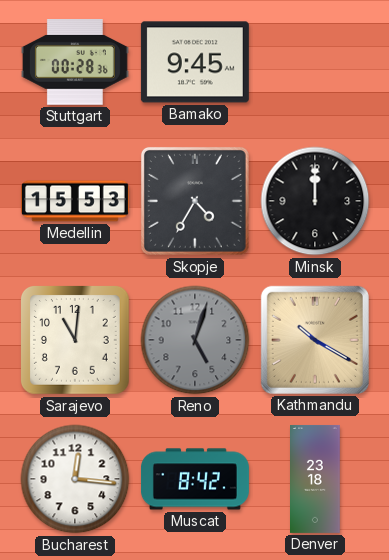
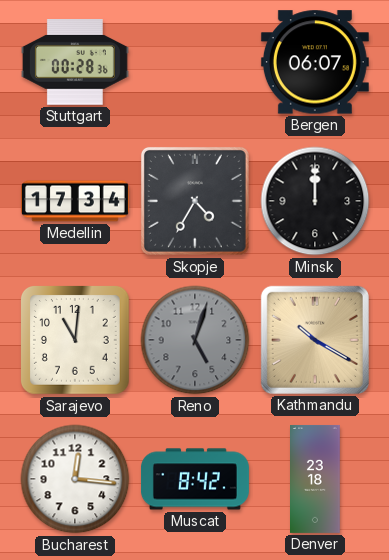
Bamako: 9:45 -> none
Bergen: none -> 06:07
Medellin: 15:53 -> 17:34
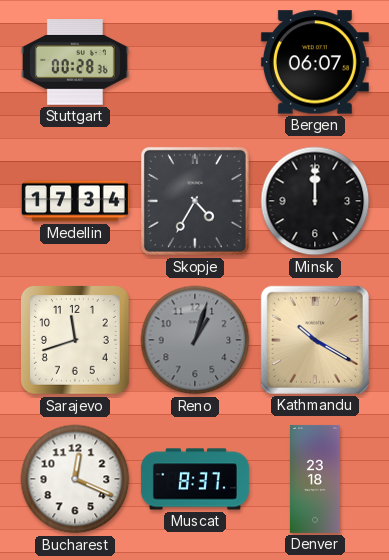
Sarajevo: 11:01 -> 11:42
Reno: 5:03 -> 1:03
Bucharest: 12:16 -> 12:19
Muscat: 8:42 -> 8:37
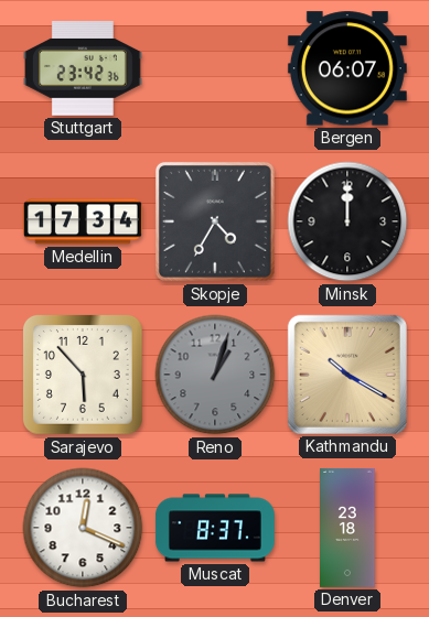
Stuttgart: 00:28 -> 23:42
Sarajevo: 11:42 -> 5:53
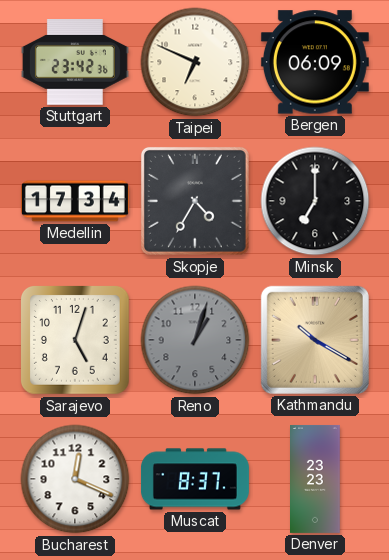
Taipei: none -> 6:49
Bergen: 06:07 -> 06:09
Minsk: 12:00 -> 7:00
Sarajevo: 5:53 -> 5:03
Denver: 23:18 -> 23:23
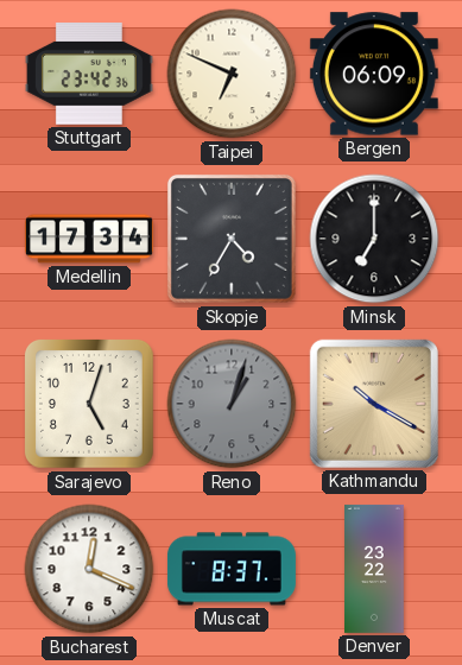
Denver: 23:23 -> 23:22
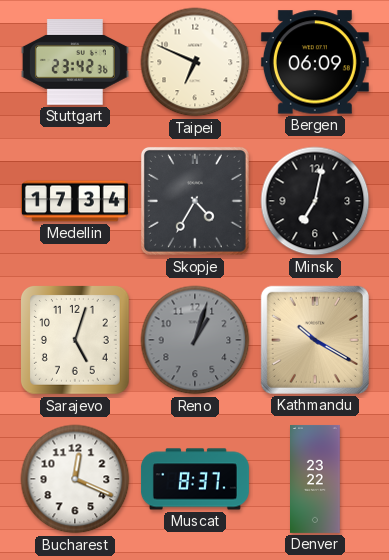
Minsk: 7:00 -> 7:02
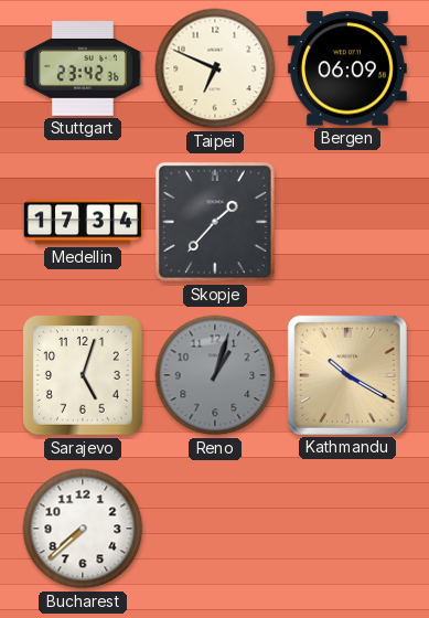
Skopje: 4:35 -> 1:37
Minsk: 7:02 -> none
Bucharest: 12:19 -> 7:38
Muscat: 8:37 -> none
Denver: 23:22 -> none
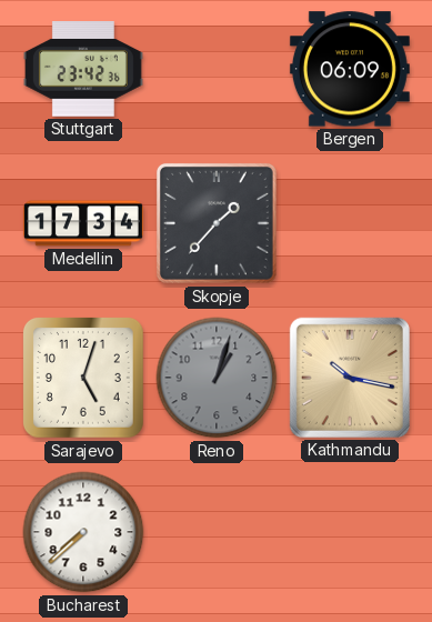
Taipei: 6:49 -> none
Kathmandu: 10:20 -> 10:17
